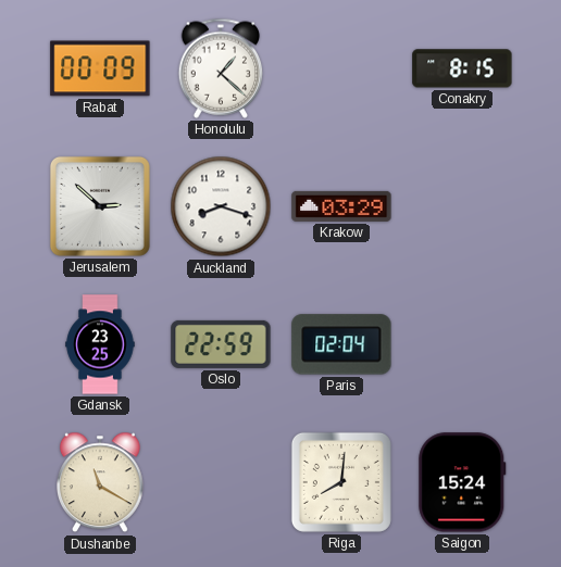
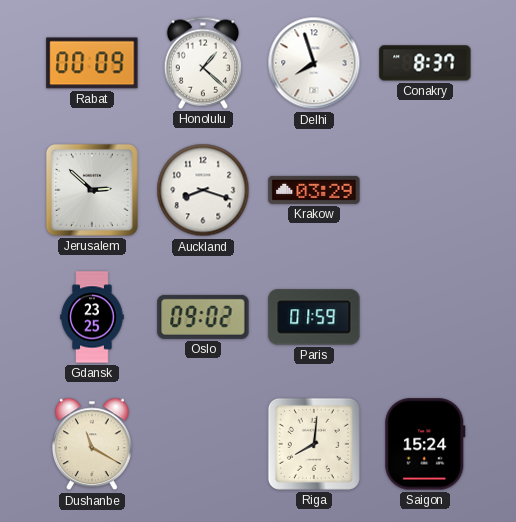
Delhi: none -> 7:57
Conakry: 8:15 -> 8:37
Oslo: 22:59 -> 09:02
Paris: 02:04 -> 01:59
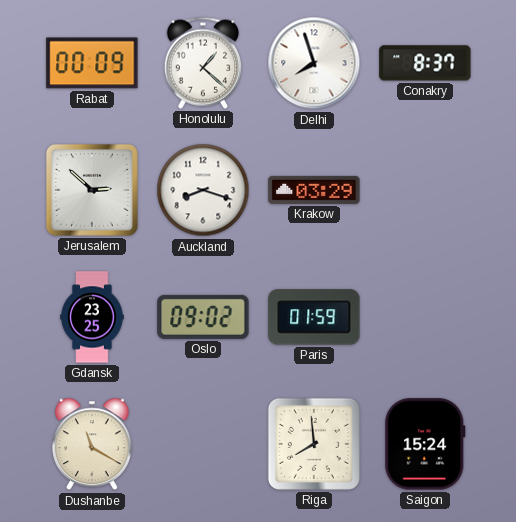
Riga: 8:01 -> 7:59
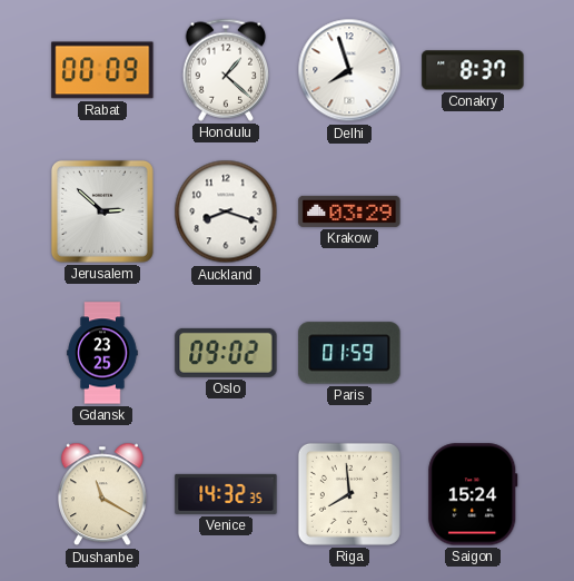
Venice: none -> 14:32
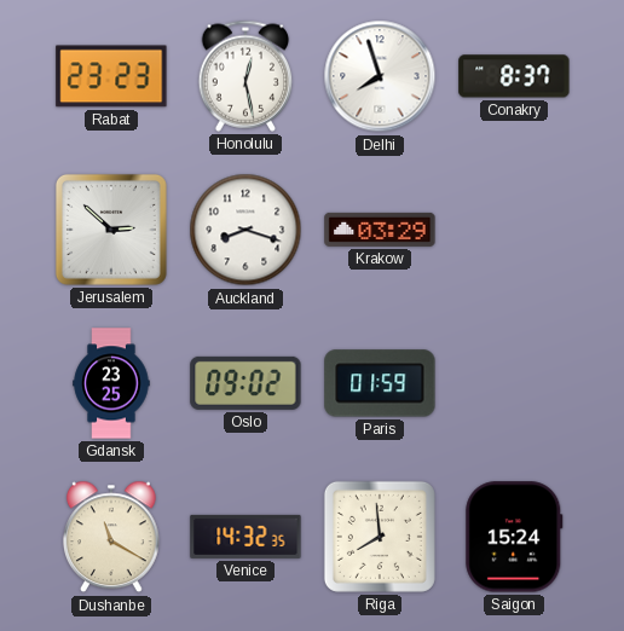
Rabat: 00:09 -> 23:23
Honolulu: 1:22 -> 12:28
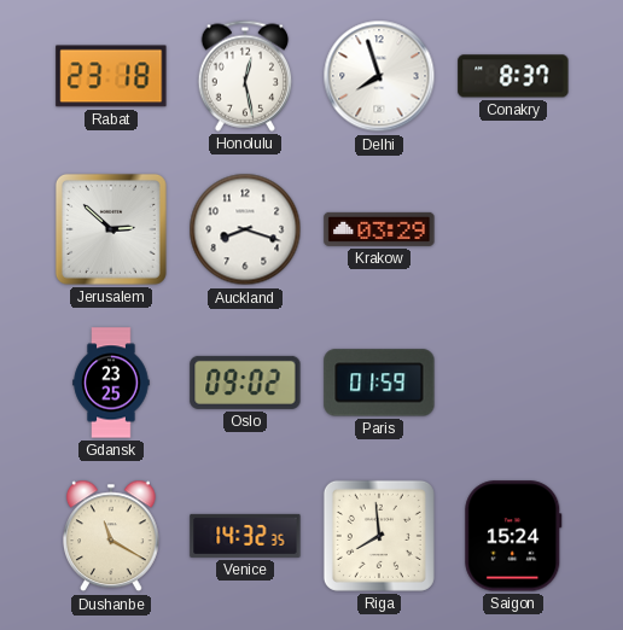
Rabat: 23:23 -> 23:18
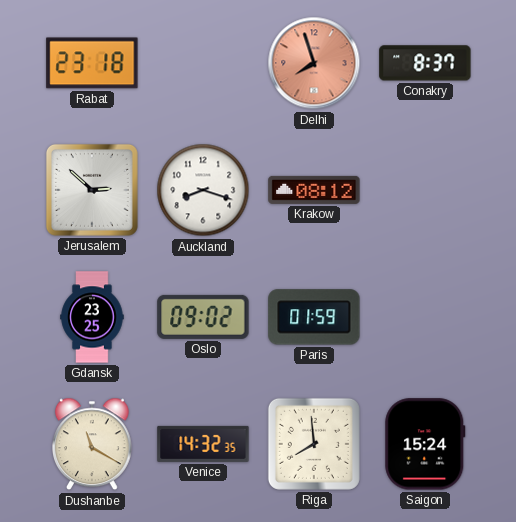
Honolulu: 12:28 -> none
Delhi dial: white -> salmon
Krakow: 03:29 -> 08:12
